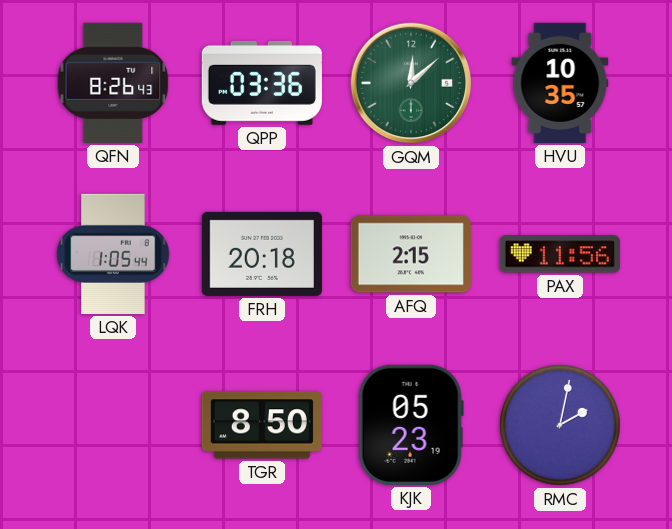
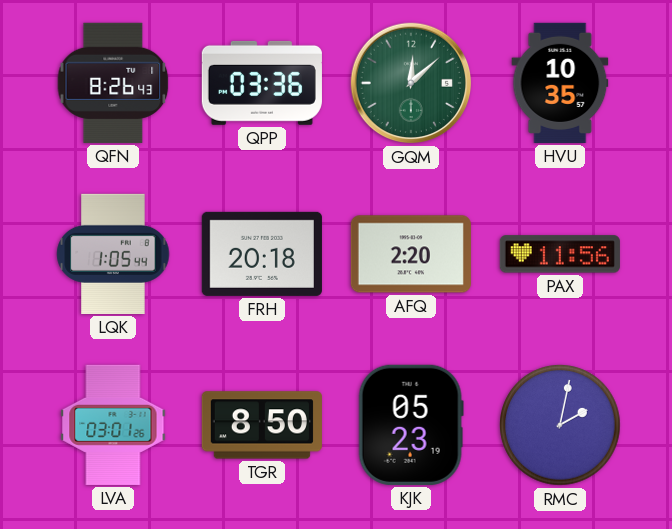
AFQ: 2:15 -> 2:20
LVA: none -> 03:01
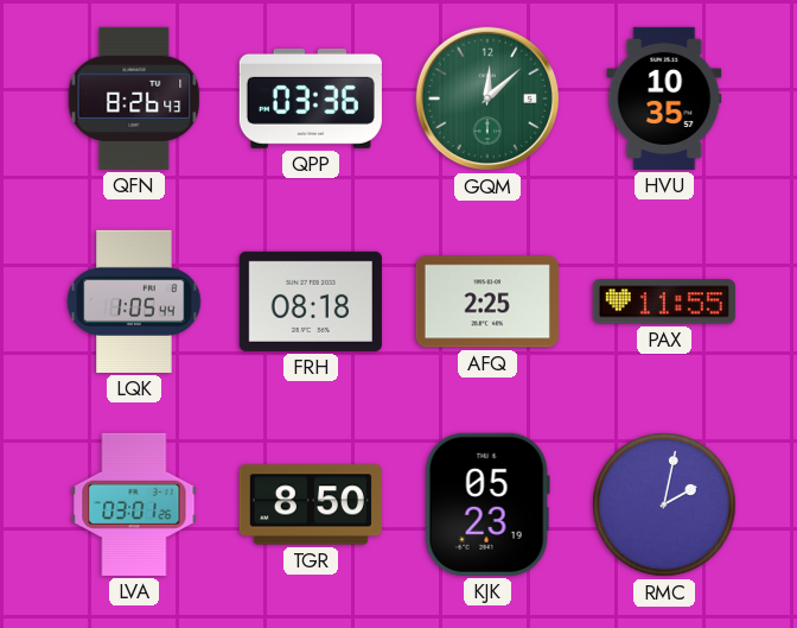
FRH: 20:18 -> 08:18
AFQ: 2:20 -> 2:25
PAX: 11:56 -> 11:55
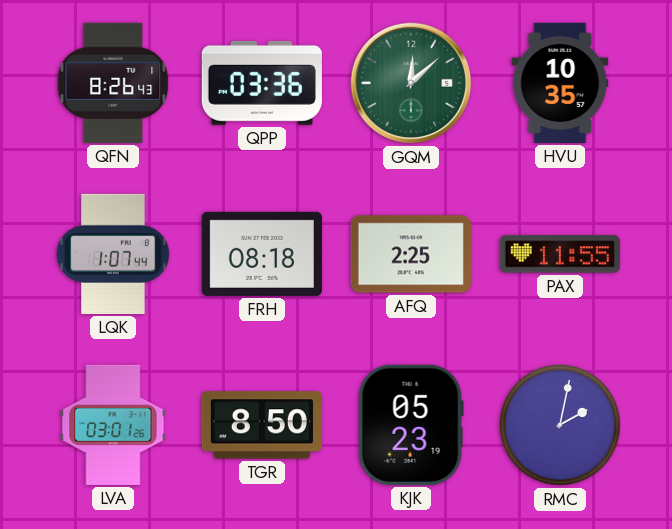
LQK: 1:05 -> 1:07
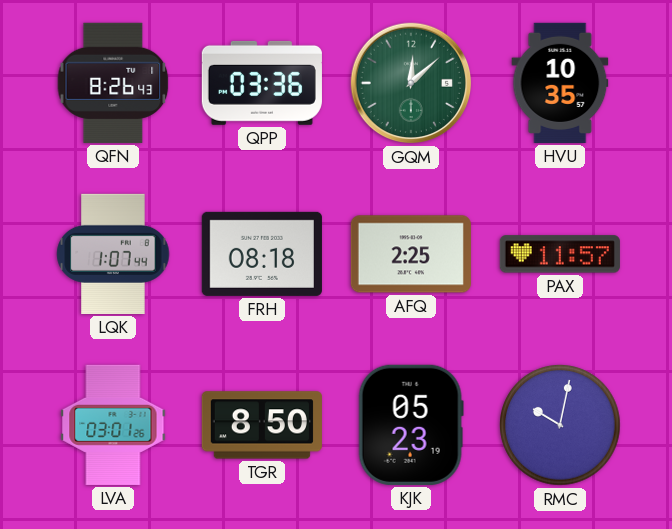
PAX: 11:55 -> 11:57
RMC: 2:02 -> 10:02
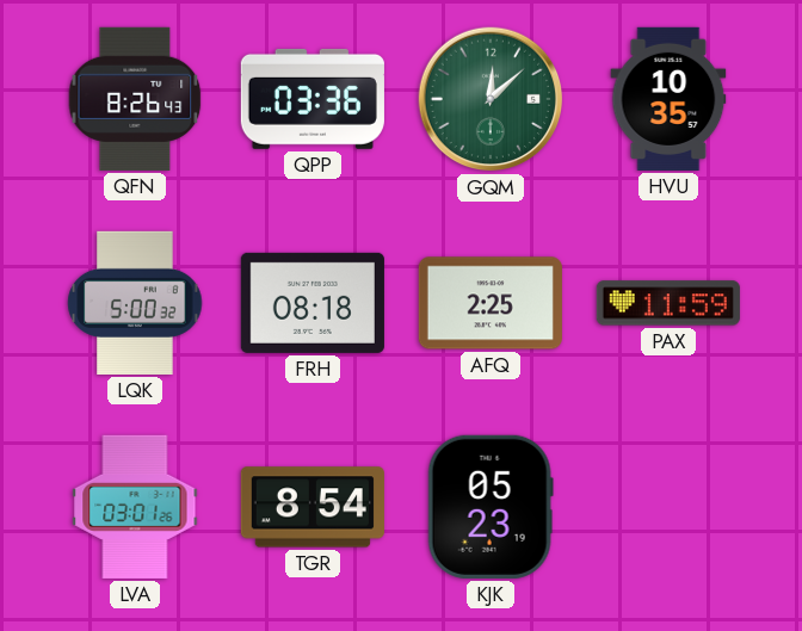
LQK: 1:07 -> 5:00
PAX: 11:57 -> 11:59
TGR: 8:50 -> 8:54
RMC: 10:02 -> none
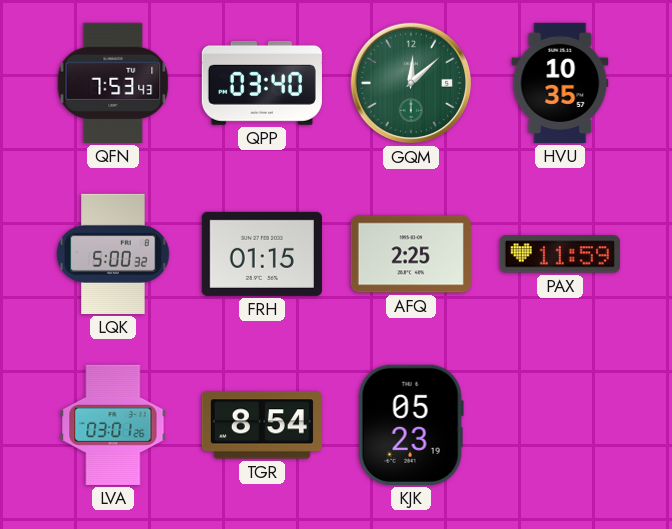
QFN: 8:26 -> 7:53
QPP: 03:36 -> 03:40
FRH: 08:18 -> 01:15
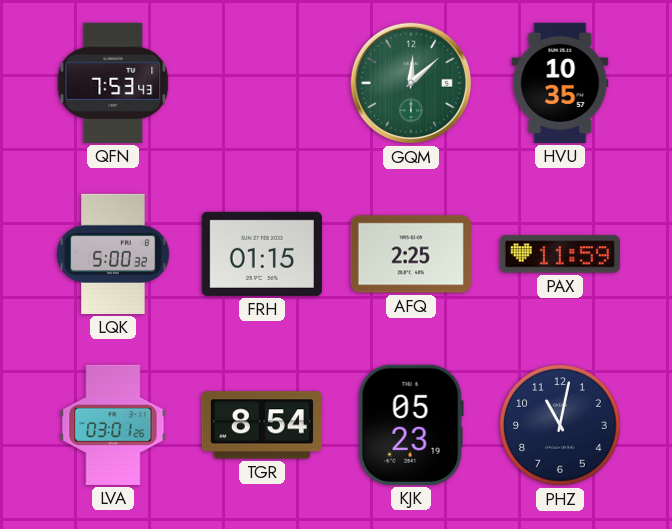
QPP: 03:40 -> none
PHZ: none -> 11:02
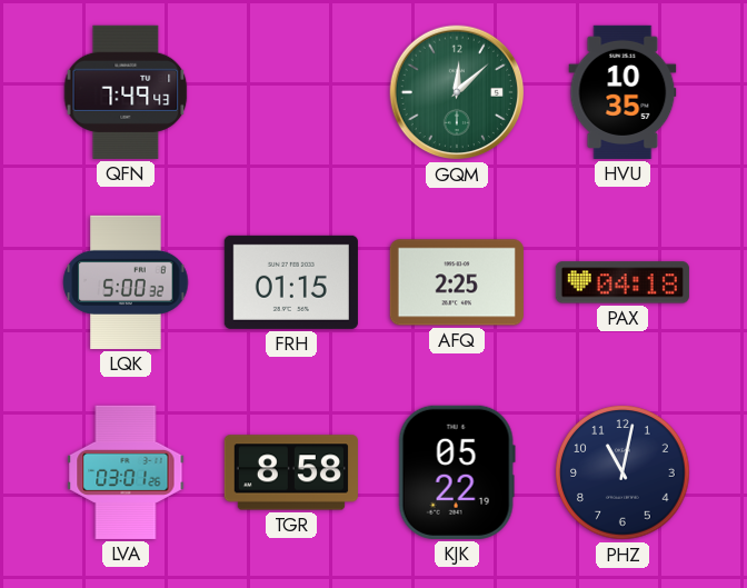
QFN: 7:53 -> 7:49
PAX: 11:59 -> 04:18
TGR: 8:54 -> 8:58
KJK: 05:23 -> 05:22
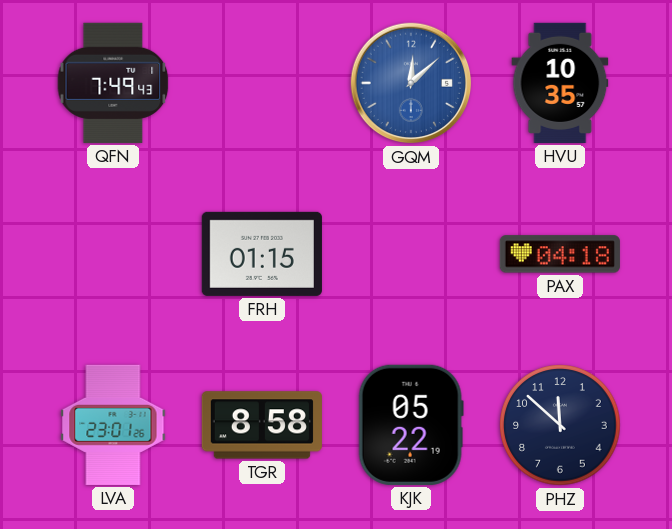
GQM dial: green -> blue
LQK: 5:00 -> none
AFQ: 2:25 -> none
LVA: 03:01 -> 23:01
PHZ: 11:02 -> 11:52
